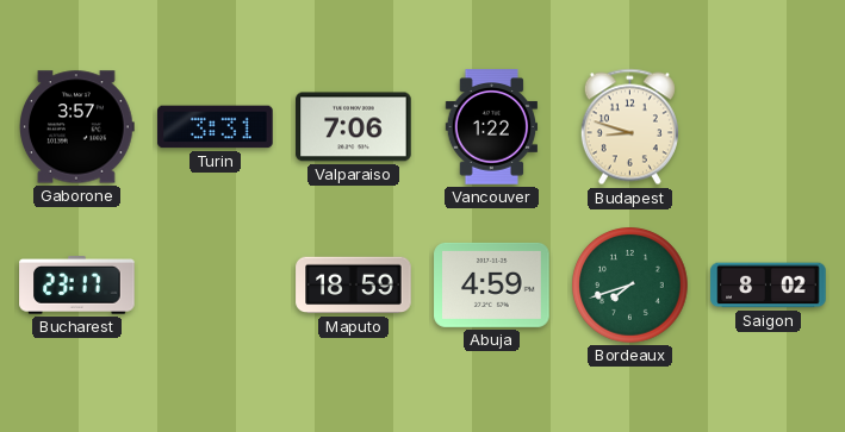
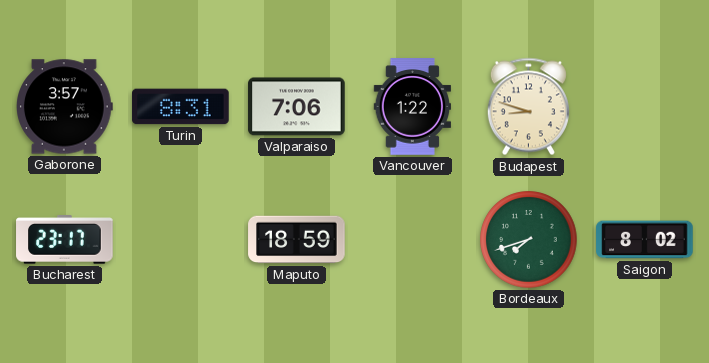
Turin: 3:31 -> 8:31
Abuja: 4:59 -> none
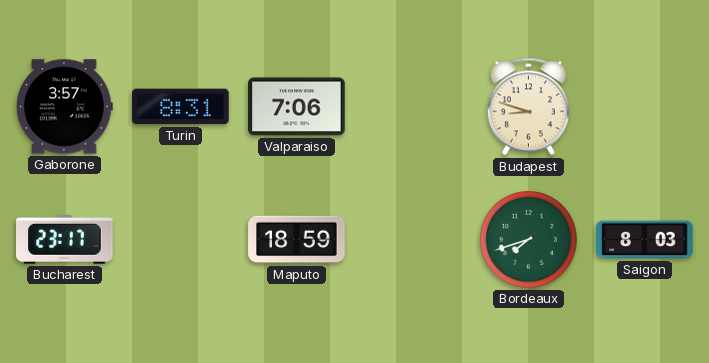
Vancouver: 1:22 -> none
Saigon: 8:02 -> 8:03
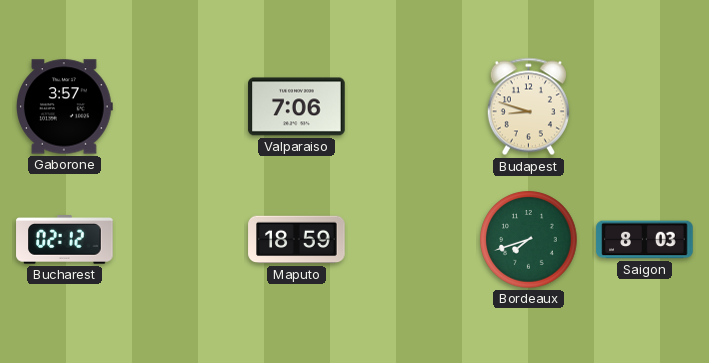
Turin: 8:31 -> none
Bucharest: 23:17 -> 02:12
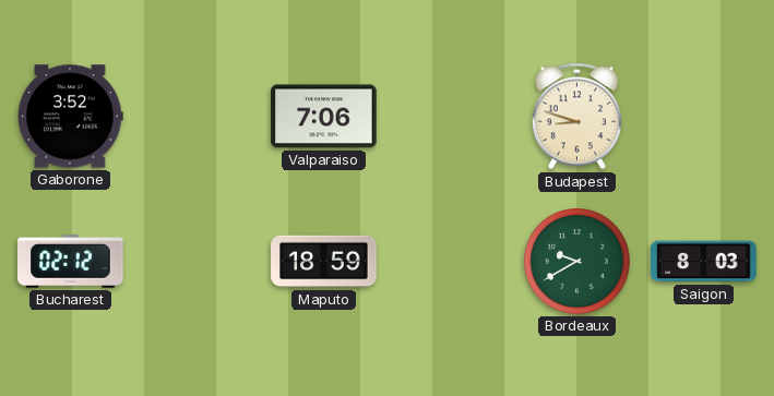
Gaborone: 3:57 -> 3:52
Bordeaux: 7:42 -> 9:40
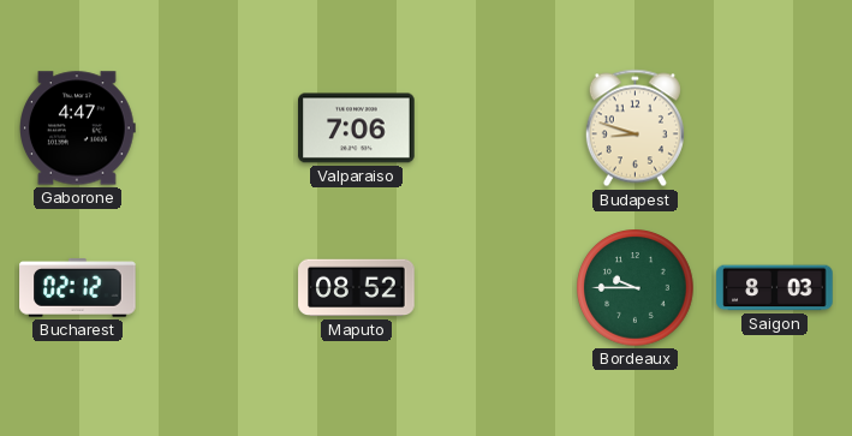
Gaborone: 3:52 -> 4:47
Maputo: 18:59 -> 08:52
Bordeaux: 9:40 -> 9:45
